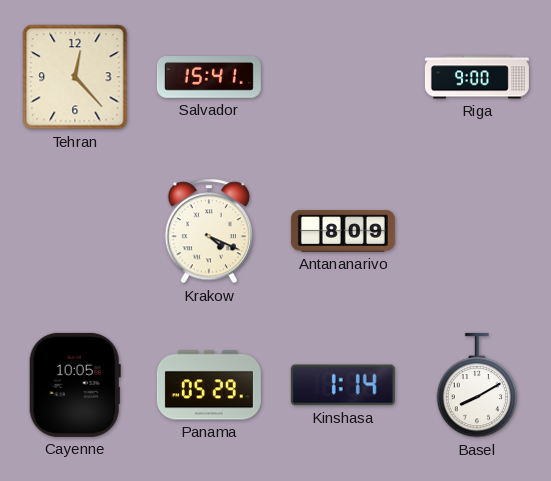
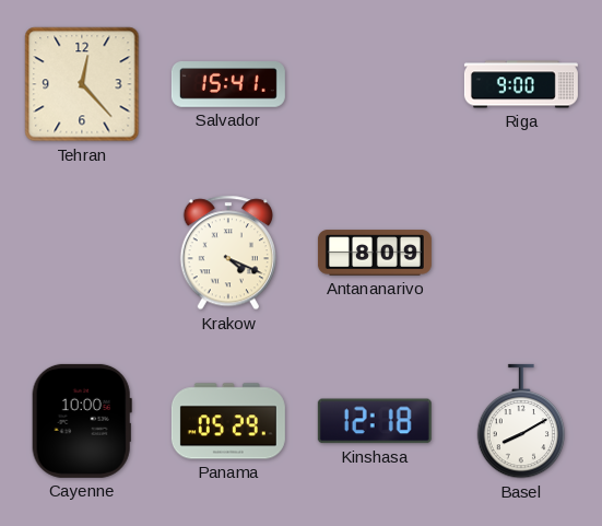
Cayenne: 10:05 -> 10:00
Kinshasa: 1:14 -> 12:18
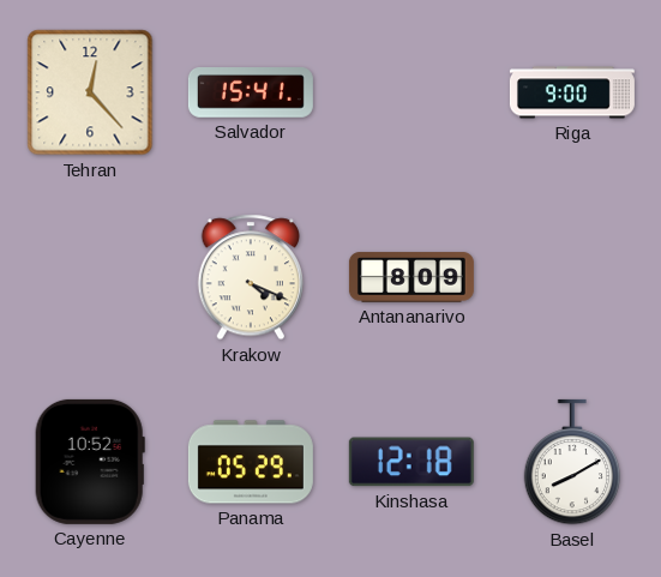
Cayenne: 10:00 -> 10:52
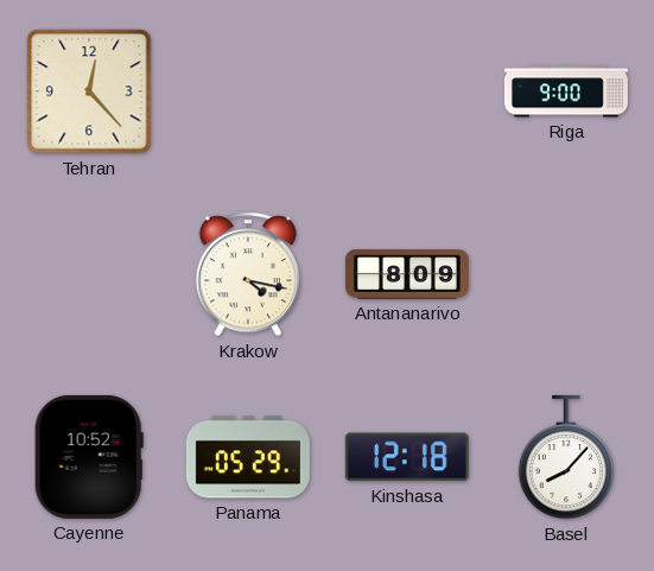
Salvador: 15:41 -> none
Krakow: 4:19 -> 4:17
Basel: 8:10 -> 8:07
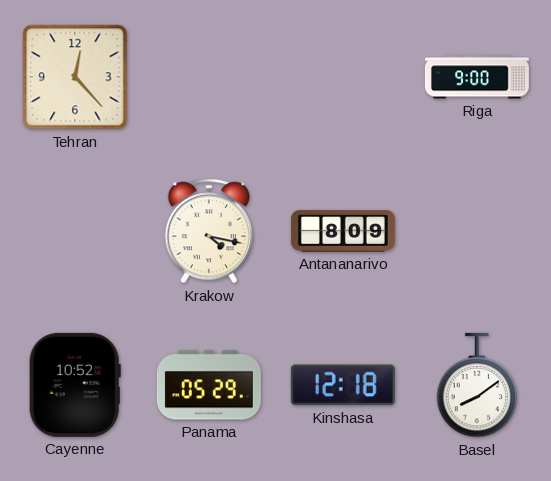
Basel: 8:07 -> 8:09
